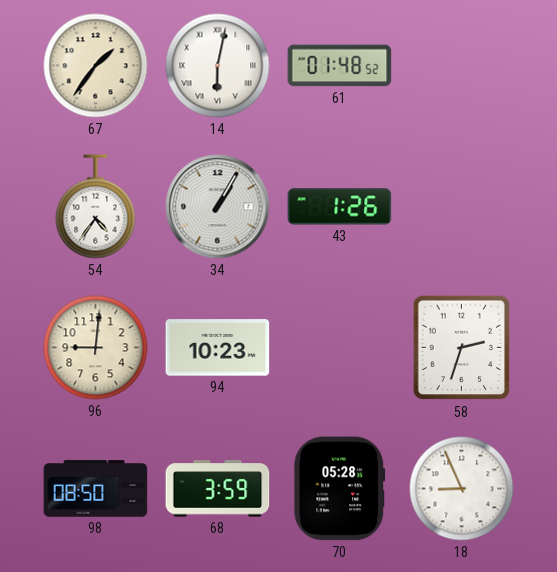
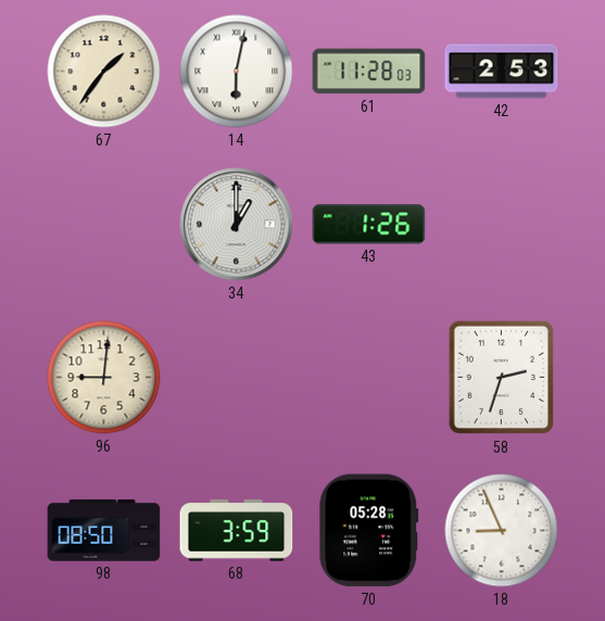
61: 01:48 -> 11:28
42: none -> 2:53
54: 4:36 -> none
34: 1:05 -> 1:00
94: 10:23 -> none
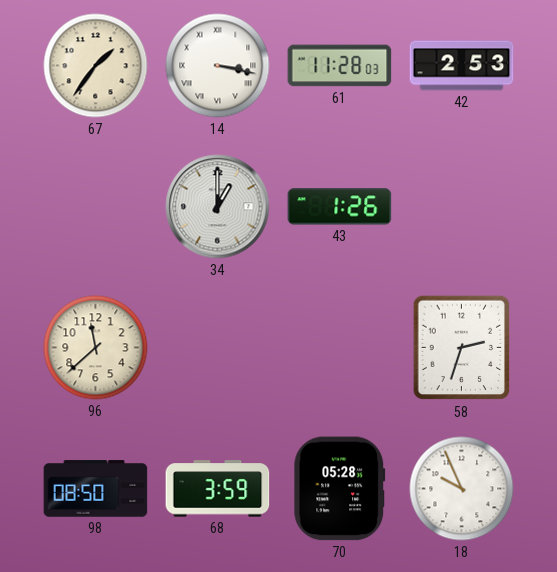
14: 6:02 -> 3:17
96: 9:01 -> 11:38
18: 8:56 -> 9:56
